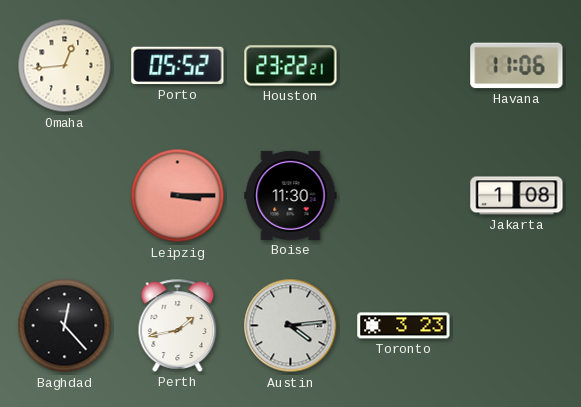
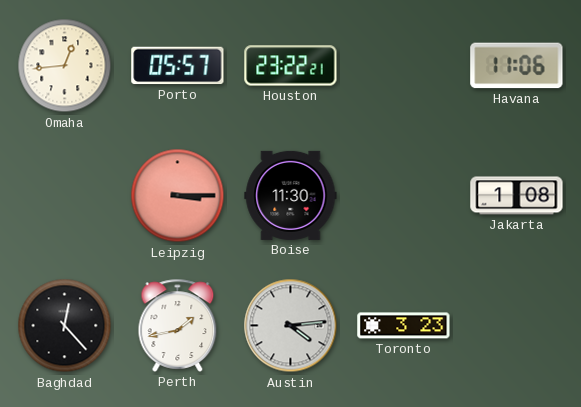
Porto: 05:52 -> 05:57
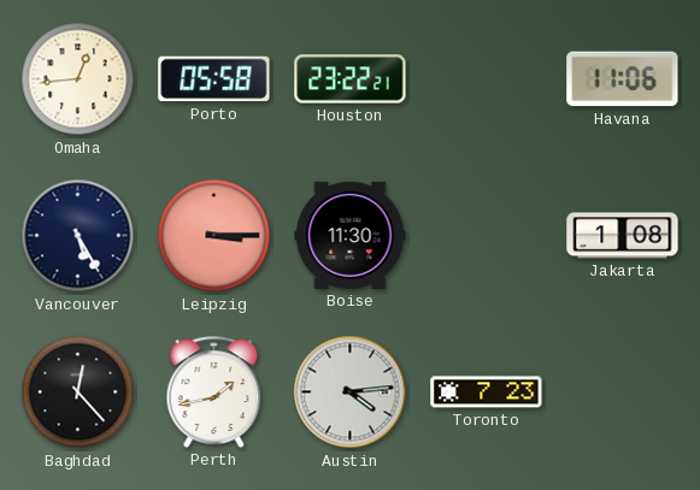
Porto: 05:57 -> 05:58
Vancouver: none -> 5:25
Toronto: 3:23 -> 7:23
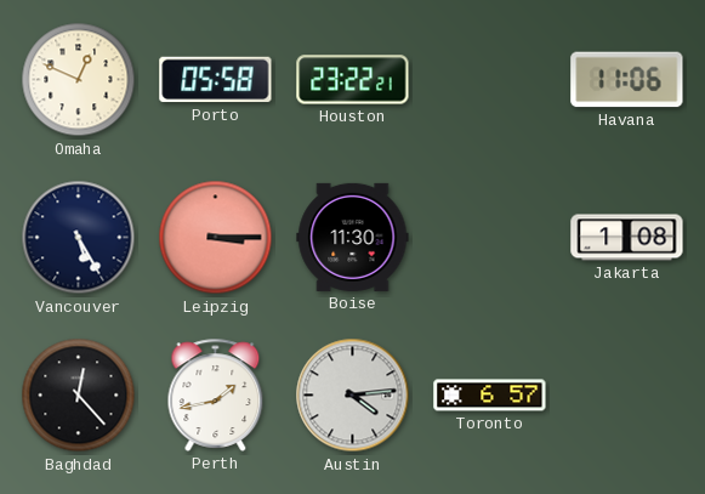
Omaha: 12:44 -> 12:49
Toronto: 7:23 -> 6:57
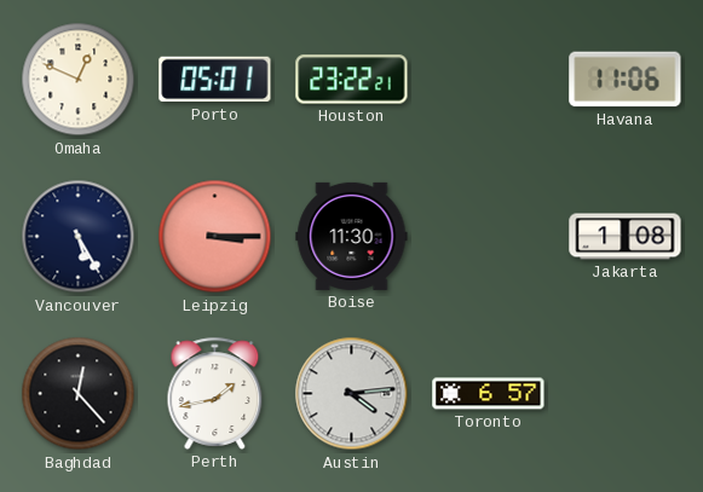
Porto: 05:58 -> 05:01
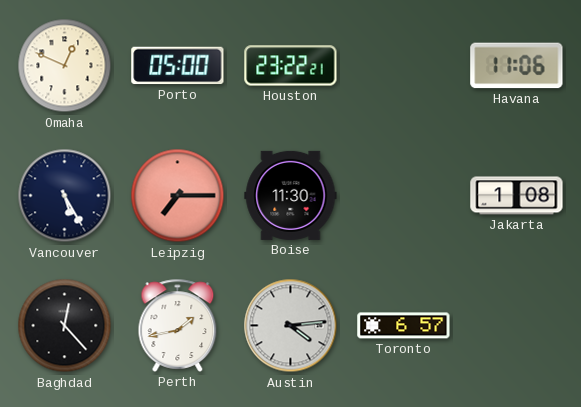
Porto: 05:01 -> 05:00
Leipzig: 3:15 -> 7:15
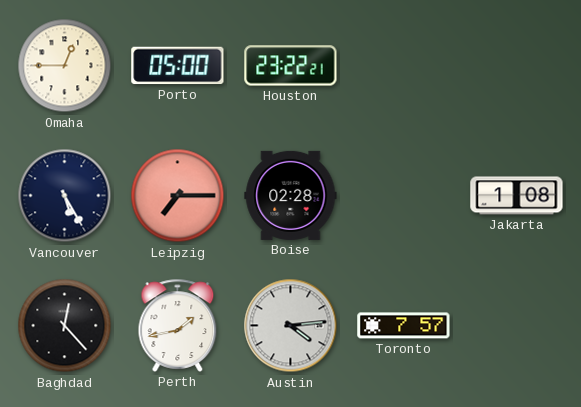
Omaha: 12:49 -> 12:45
Havana: 11:06 -> none
Boise: 11:30 -> 02:28
Toronto: 6:57 -> 7:57
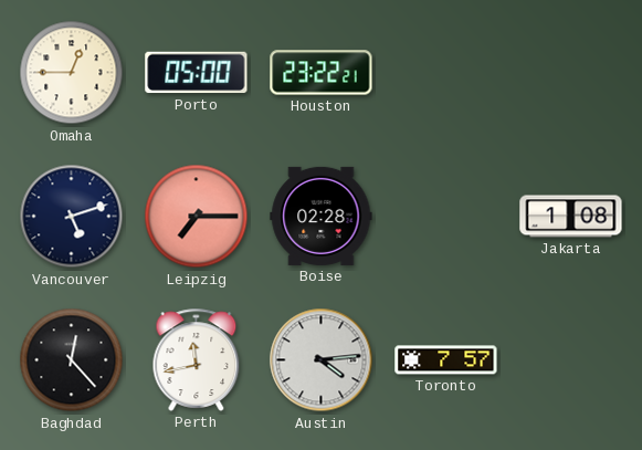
Vancouver: 5:25 -> 5:12
Perth: 1:43 -> 11:43
